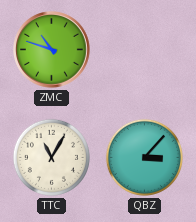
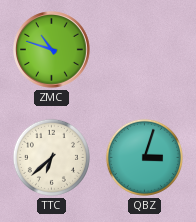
TTC: 11:05 -> 6:38
QBZ: 3:07 -> 3:03
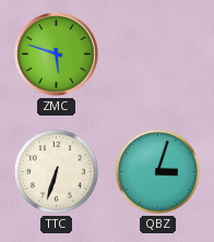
ZMC: 10:48 -> 5:48
TTC: 6:38 -> 6:33
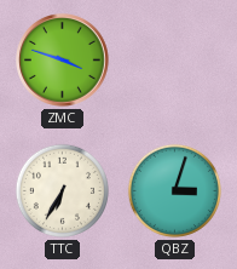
ZMC: 5:48 -> 3:48
TTC: 6:33 -> 6:35
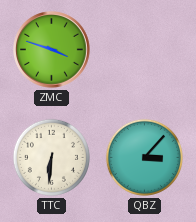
TTC: 6:35 -> 6:31
QBZ: 3:03 -> 3:07
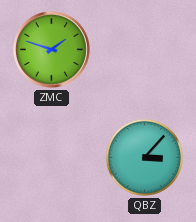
ZMC: 3:48 -> 1:48
TTC: 6:31 -> none
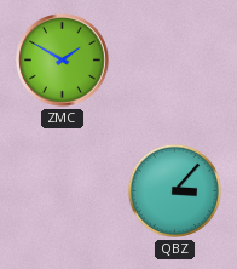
ZMC: 1:48 -> 1:50
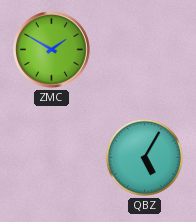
QBZ: 3:07 -> 5:05
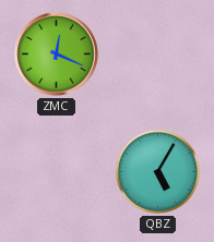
ZMC: 1:50 -> 12:19
